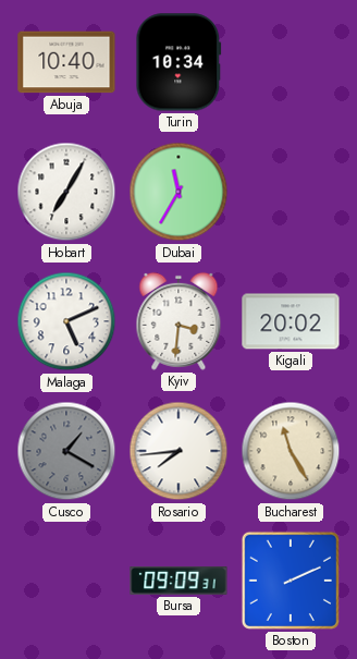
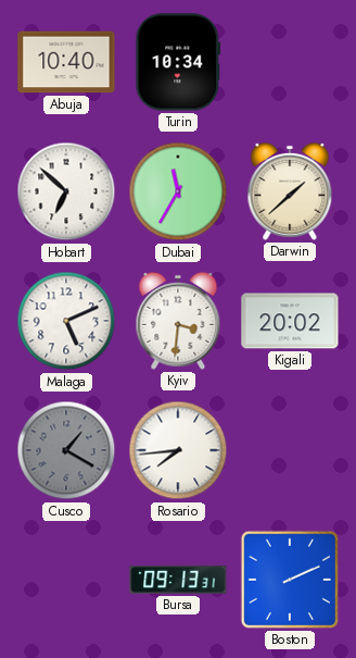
Hobart: 7:05 -> 6:52
Darwin: none -> 1:38
Bucharest: 11:25 -> none
Bursa: 09:09 -> 09:13
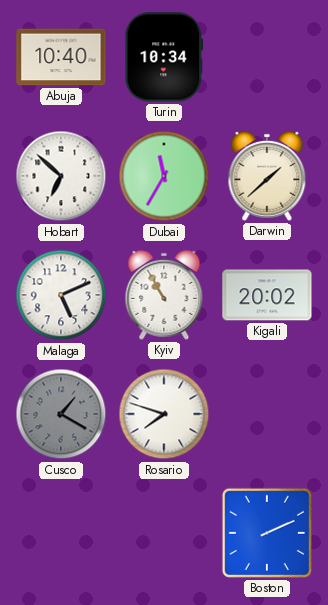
Kyiv: 3:31 -> 10:55
Rosario: 7:44 -> 7:48
Bursa: 09:13 -> none
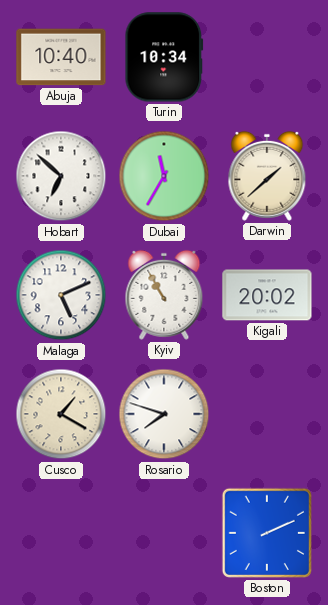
Cusco dial: grey -> cream
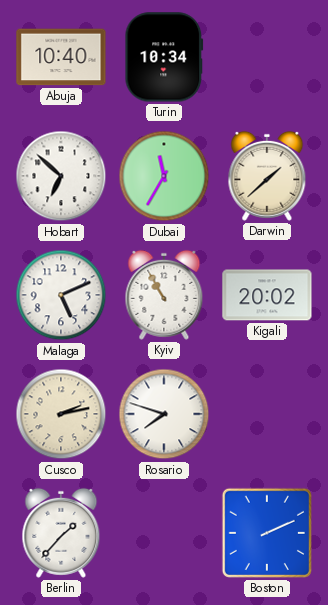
Cusco: 1:20 -> 2:13
Berlin: none -> 1:37
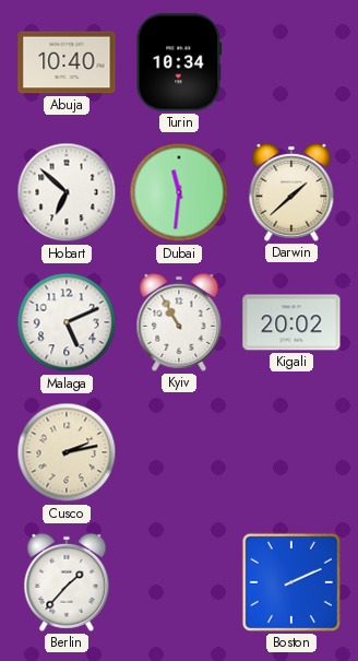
Dubai: 11:35 -> 11:31
Rosario: 7:48 -> none
